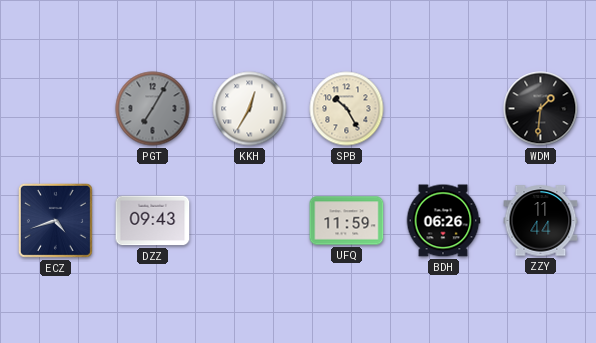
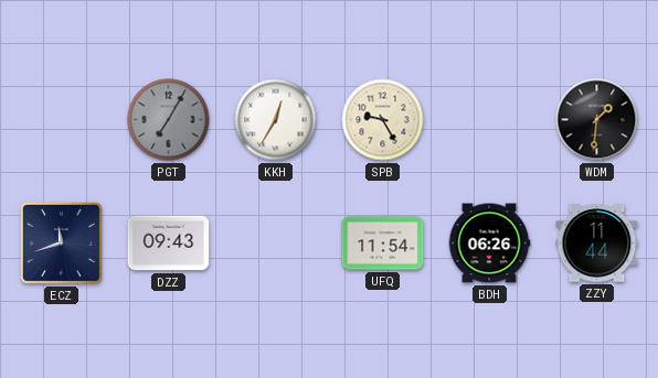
SPB: 10:25 -> 9:25
ECZ: 4:42 -> 11:42
UFQ: 11:59 -> 11:54
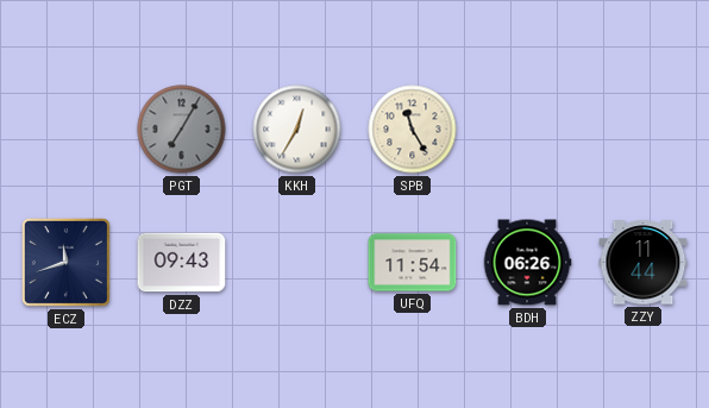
SPB: 9:25 -> 11:25
WDM: 1:31 -> none
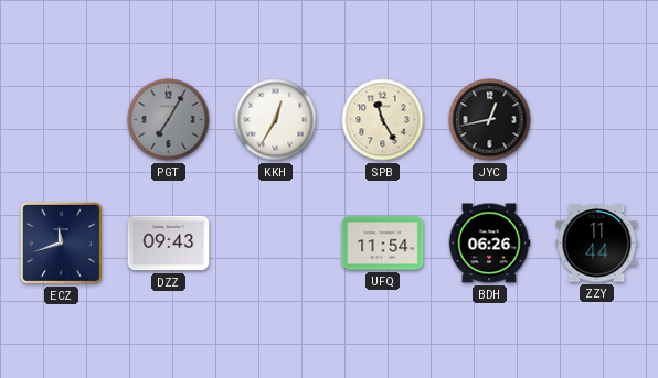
JYC: none -> 12:43
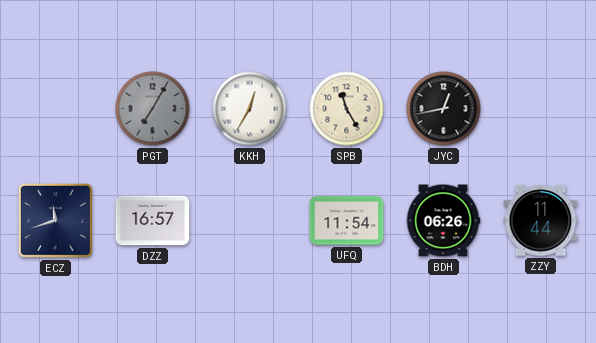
DZZ: 09:43 -> 16:57
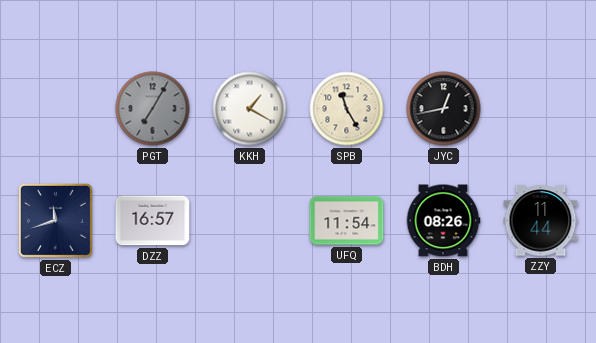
KKH: 12:35 -> 1:20
BDH: 06:26 -> 08:26
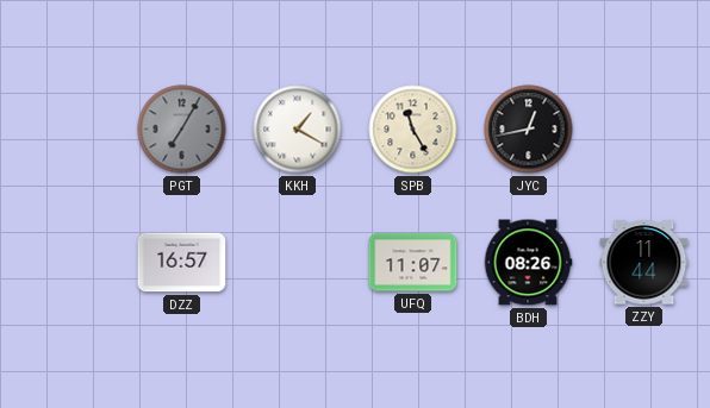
ECZ: 11:42 -> none
UFQ: 11:54 -> 11:07
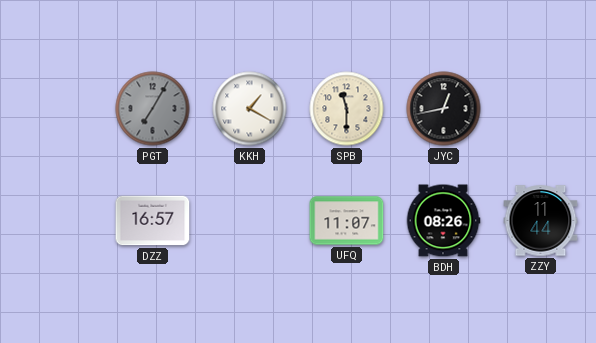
SPB: 11:25 -> 11:30
